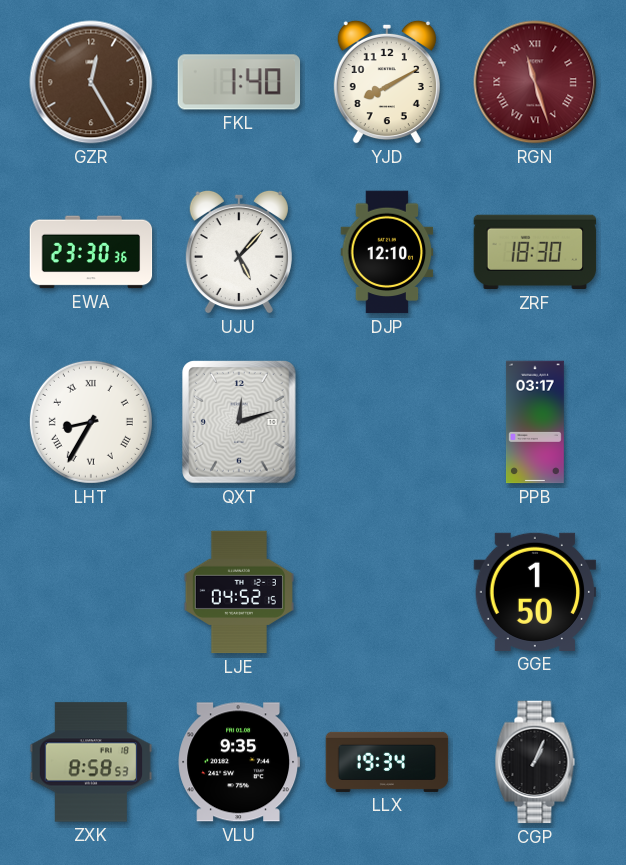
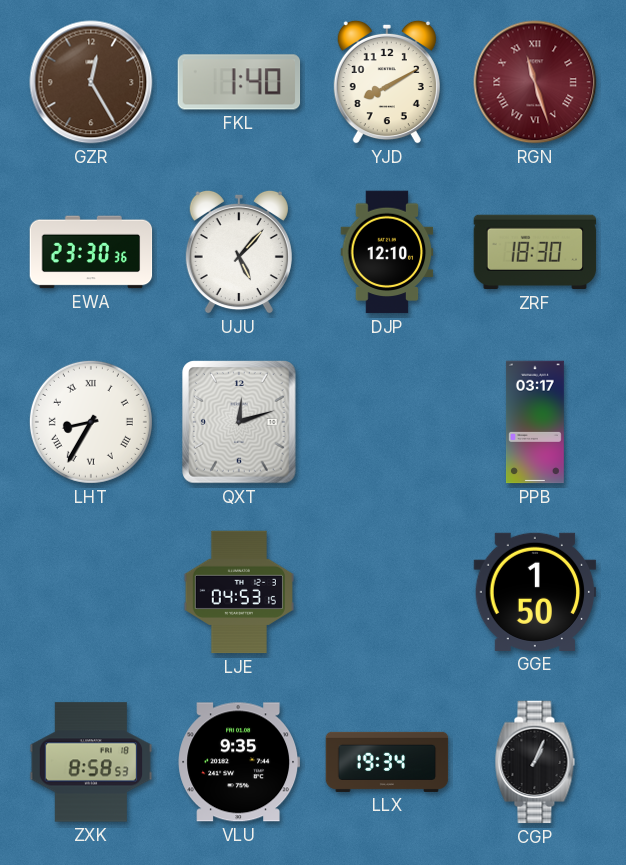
LJE: 04:52 -> 04:53
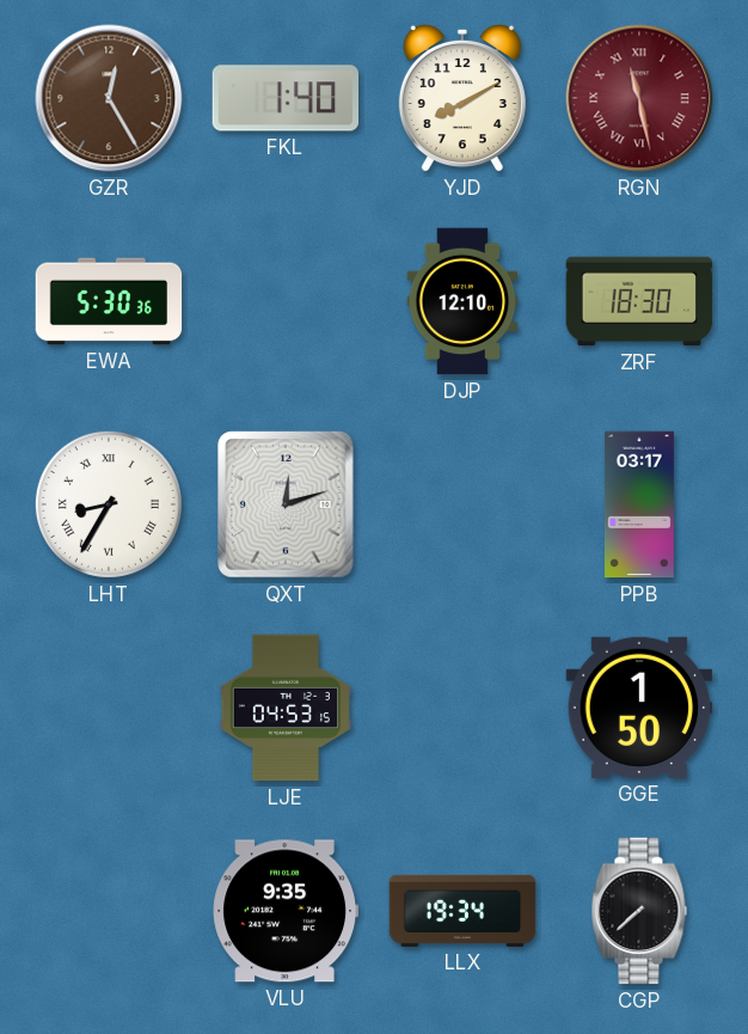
RGN: 11:27 -> 11:28
EWA: 23:30 -> 5:30
UJU: 5:07 -> none
ZXK: 8:58 -> none
CGP: 1:04 -> 7:38
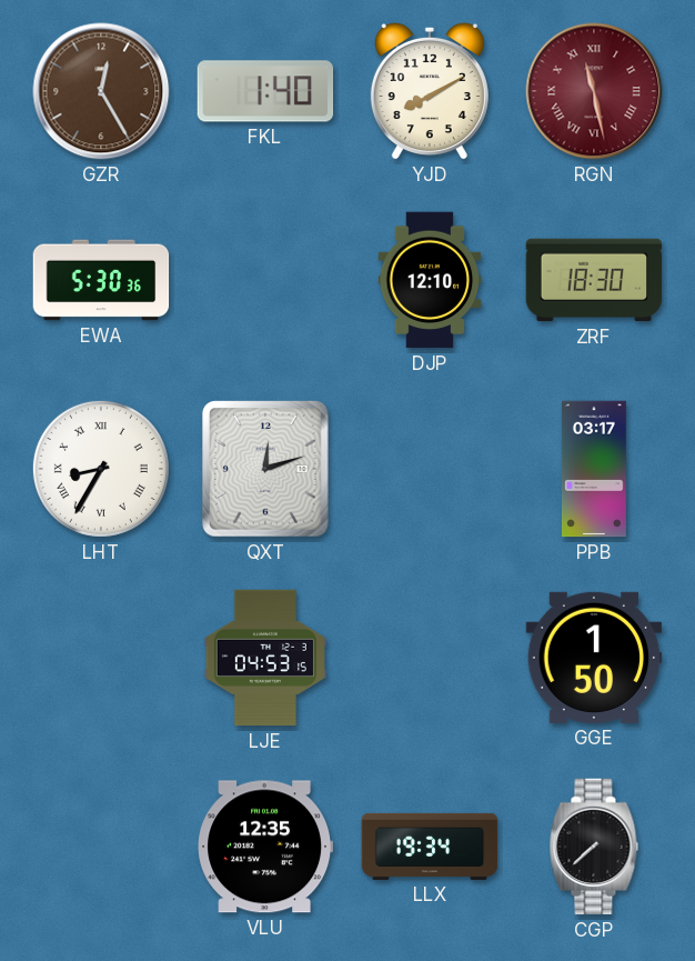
VLU: 9:35 -> 12:35
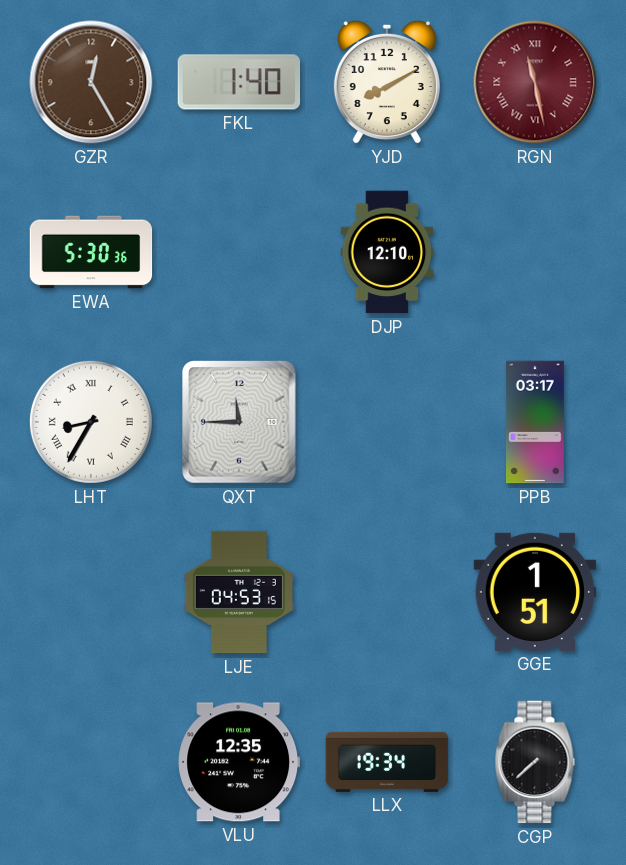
ZRF: 18:30 -> none
QXT: 12:12 -> 11:45
GGE: 1:50 -> 1:51
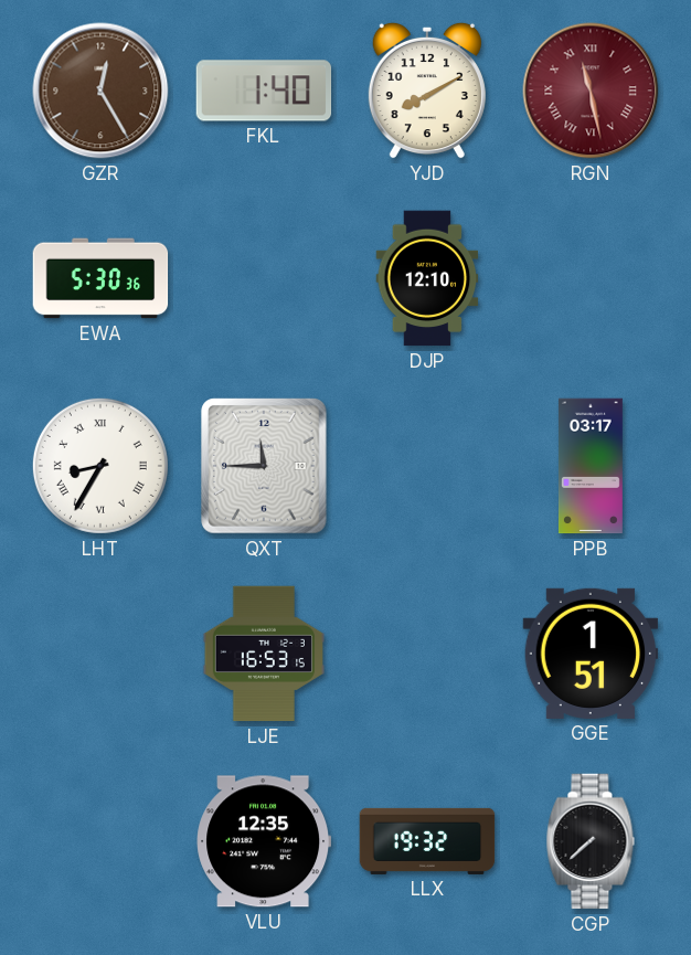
LJE: 04:53 -> 16:53
LLX: 19:34 -> 19:32
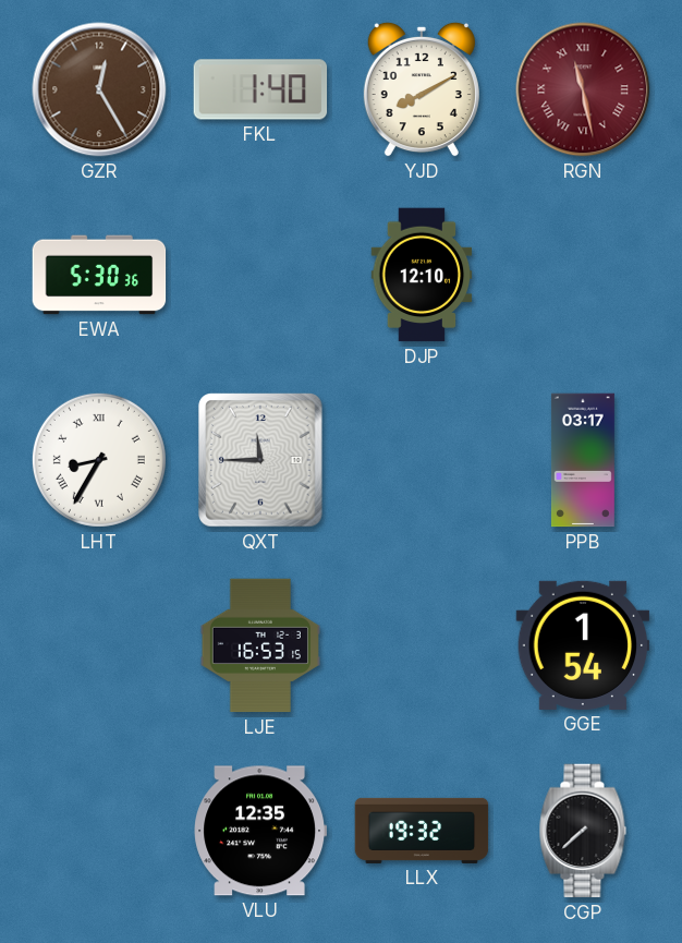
GGE: 1:51 -> 1:54
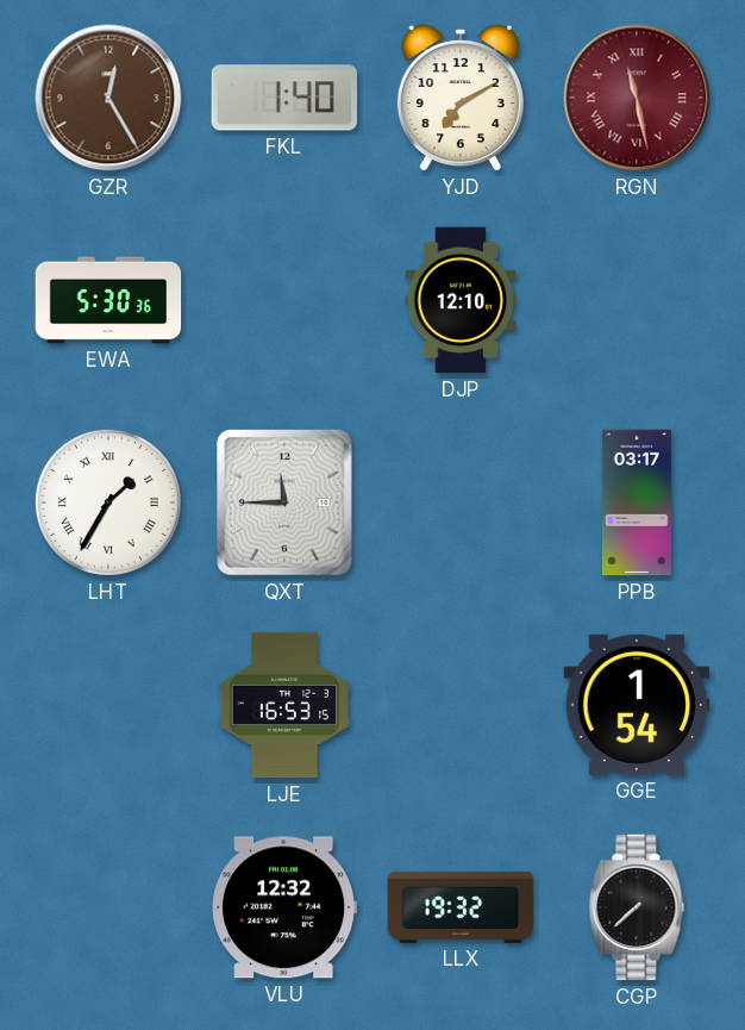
YJD: 8:10 -> 7:10
LHT: 8:35 -> 1:35
VLU: 12:35 -> 12:32
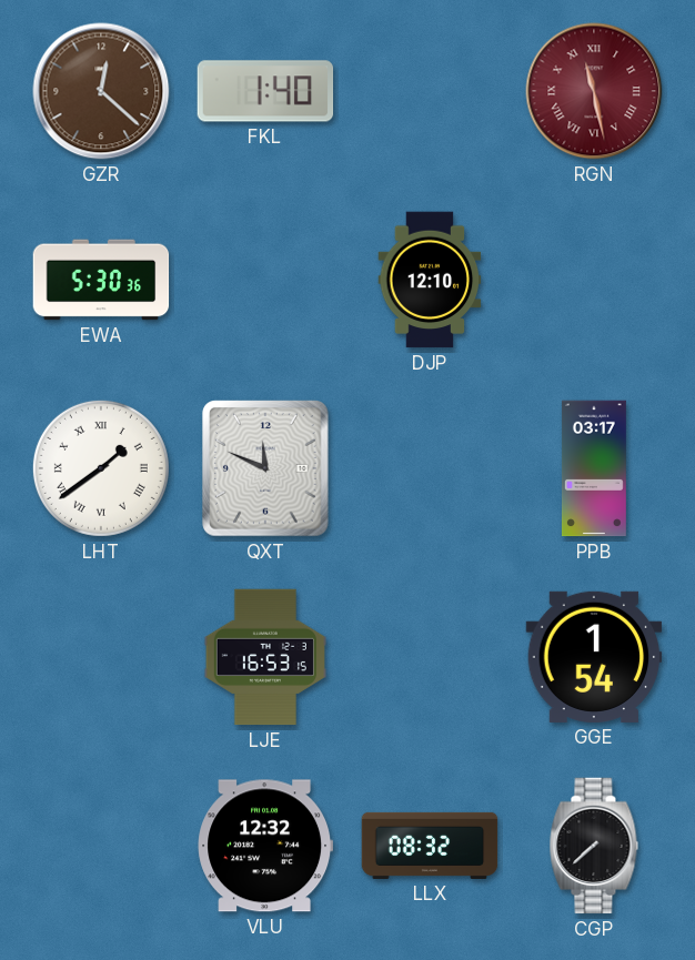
GZR: 12:25 -> 12:22
YJD: 7:10 -> none
LHT: 1:35 -> 1:39
QXT: 11:45 -> 11:49
LLX: 19:32 -> 08:32
